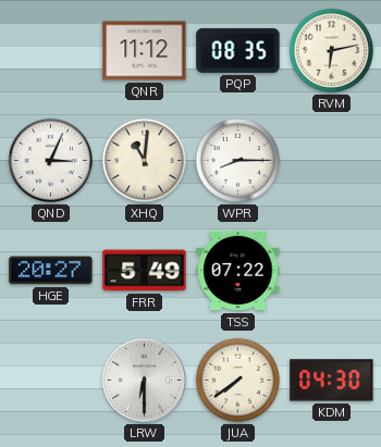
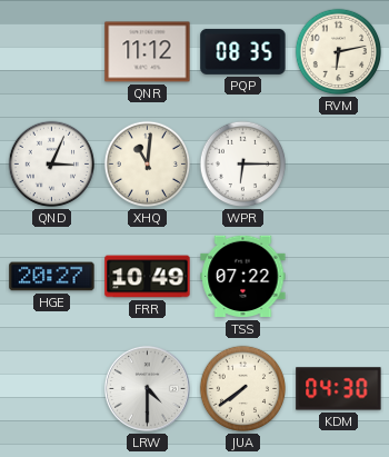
WPR: 8:15 -> 6:15
FRR: 5:49 -> 10:49
LRW: 6:30 -> 4:30
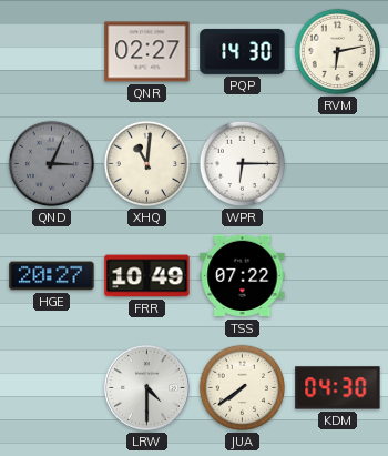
QNR: 11:12 -> 02:27
PQP: 08:35 -> 14:30
QND dial: white -> grey
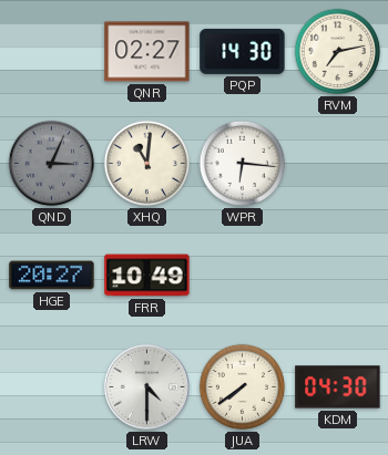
RVM: 6:13 -> 7:13
WPR: 6:15 -> 6:16
TSS: 07:22 -> none
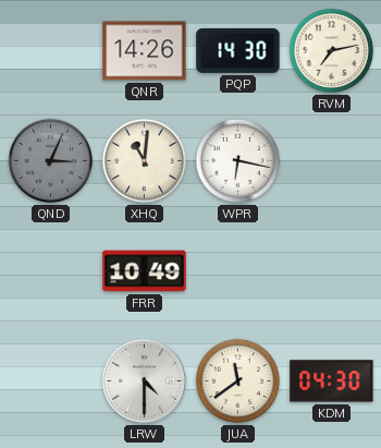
QNR: 02:27 -> 14:26
WPR: 6:16 -> 6:17
HGE: 20:27 -> none
JUA: 7:39 -> 11:39
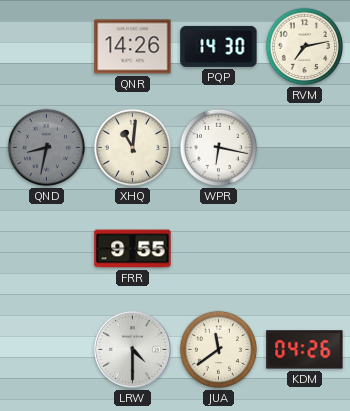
QND: 3:04 -> 8:32
FRR: 10:49 -> 9:55
KDM: 04:30 -> 04:26
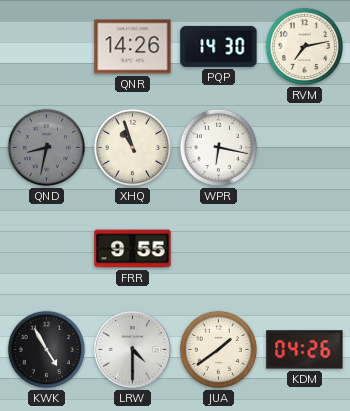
XHQ: 11:01 -> 10:57
KWK: none -> 4:55
JUA: 11:39 -> 1:39
